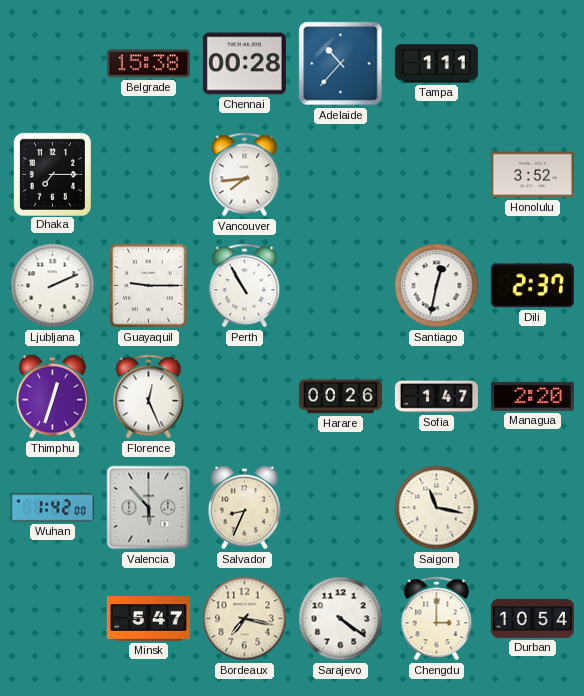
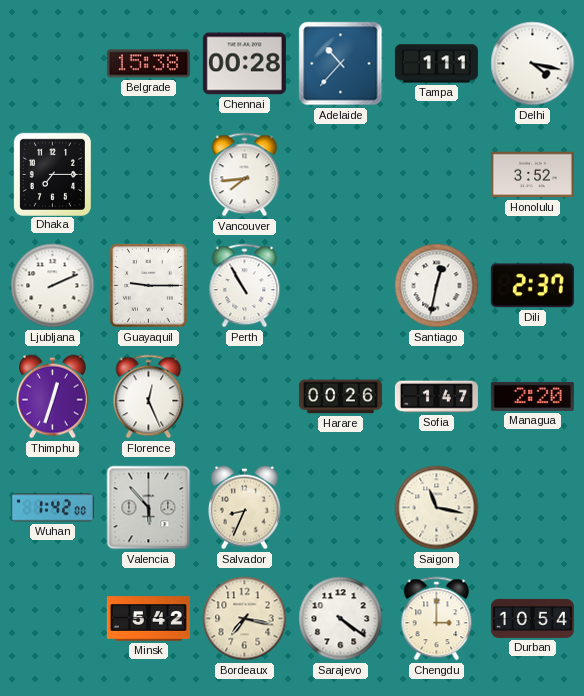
Delhi: none -> 4:17
Minsk: 5:47 -> 5:42
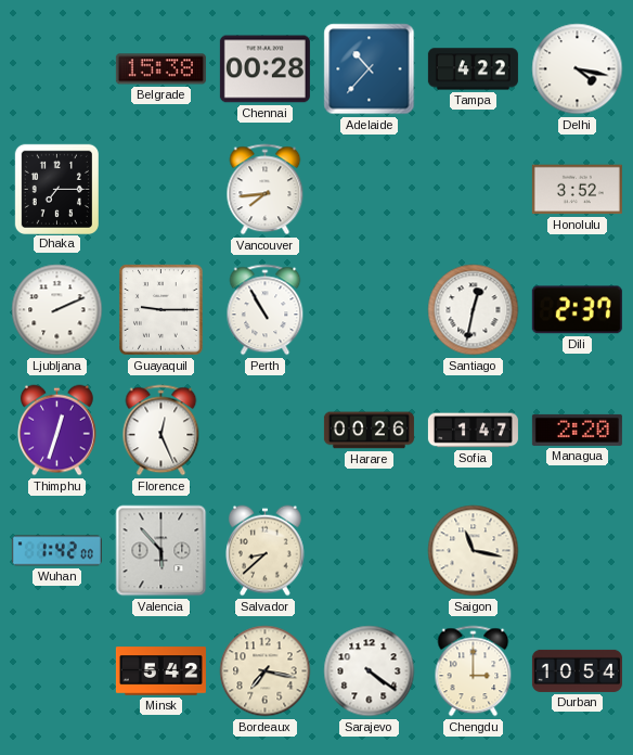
Tampa: 1:11 -> 4:22
Salvador: 8:34 -> 8:38
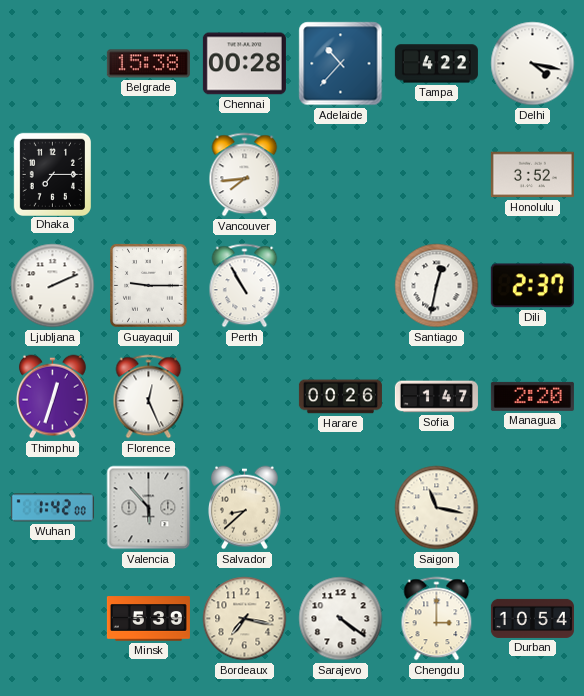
Minsk: 5:42 -> 5:39
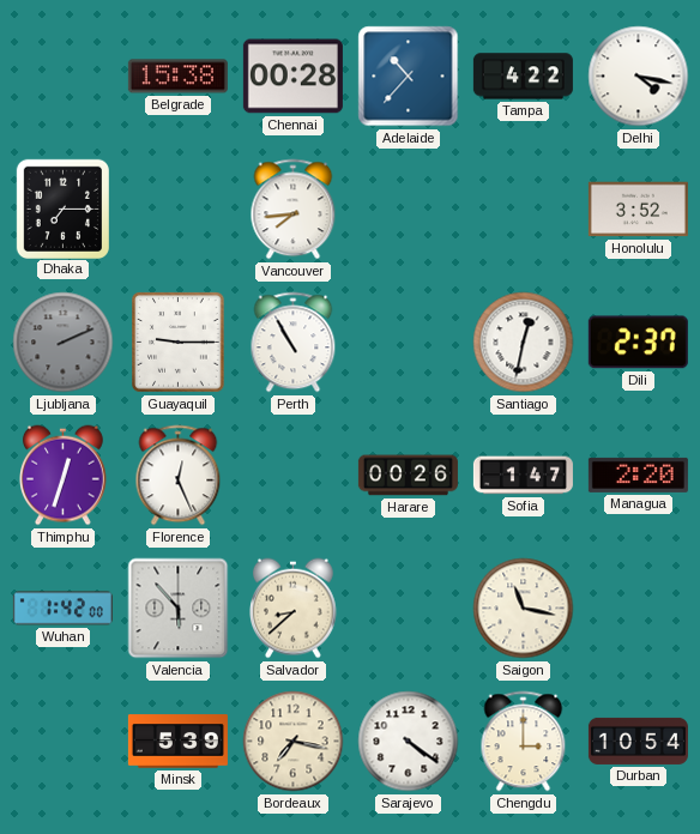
Ljubljana dial: white -> grey
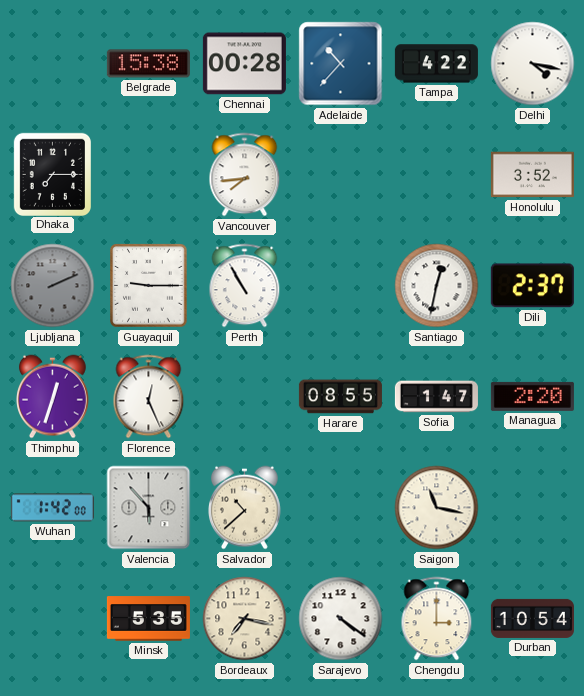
Harare: 00:26 -> 08:55
Salvador: 8:38 -> 10:38
Minsk: 5:39 -> 5:35
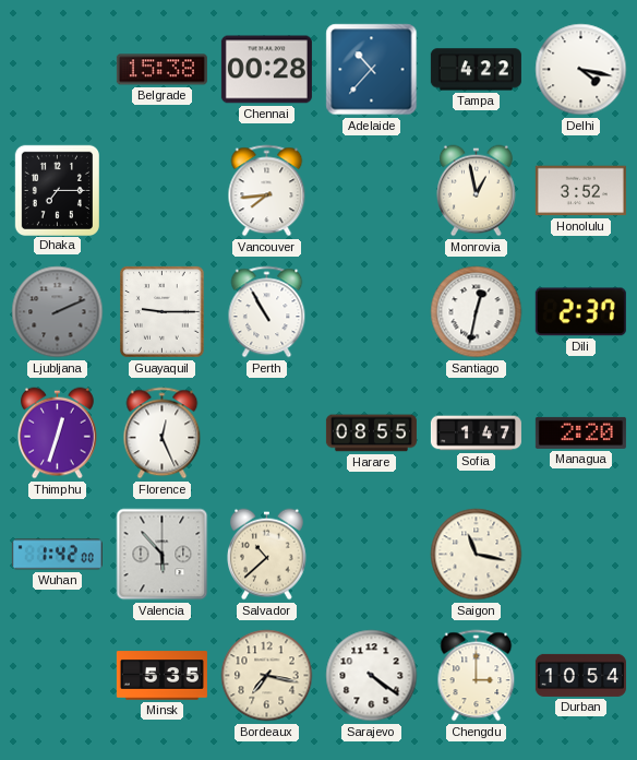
Monrovia: none -> 12:58
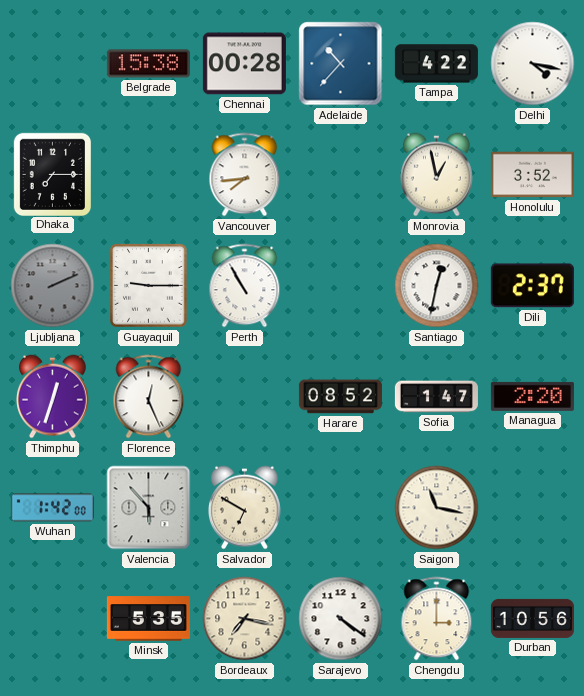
Harare: 08:55 -> 08:52
Salvador: 10:38 -> 6:50
Durban: 10:54 -> 10:56
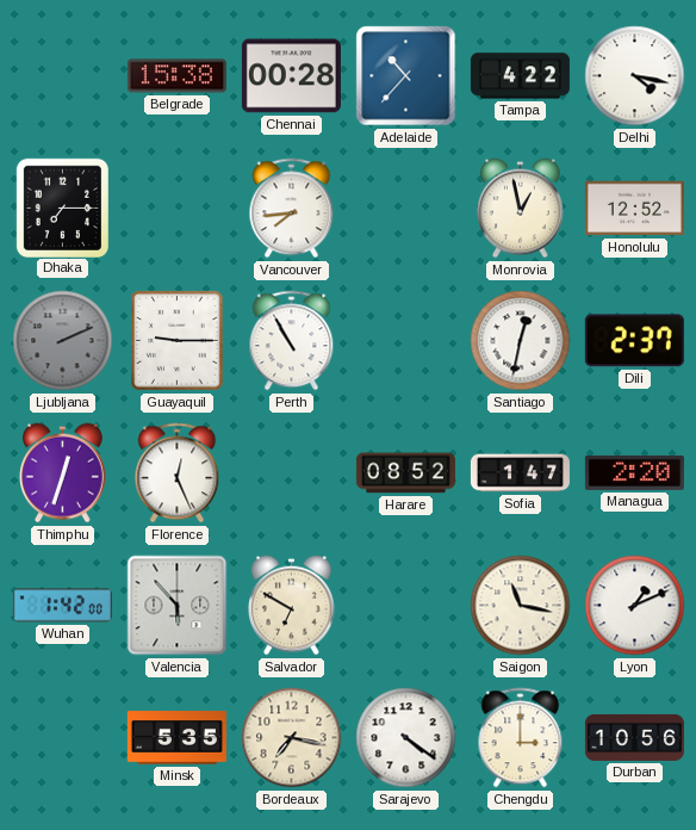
Honolulu: 3:52 -> 12:52
Lyon: none -> 1:11
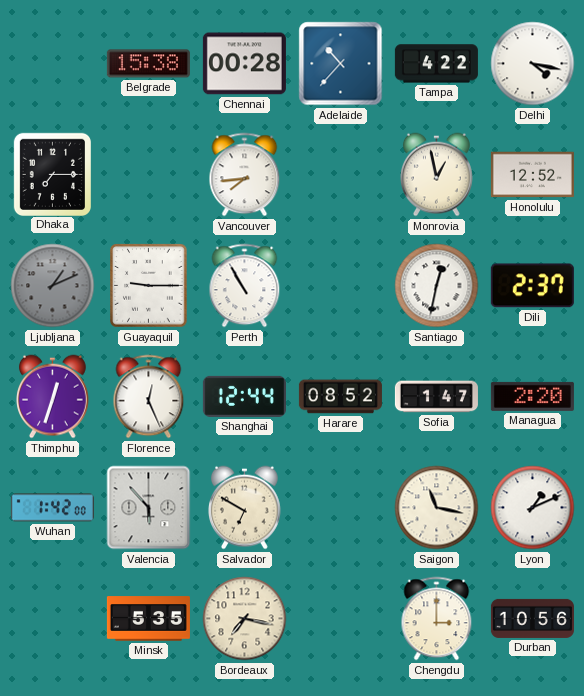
Ljubljana: 2:11 -> 1:11
Shanghai: none -> 12:44
Sarajevo: 4:21 -> none
